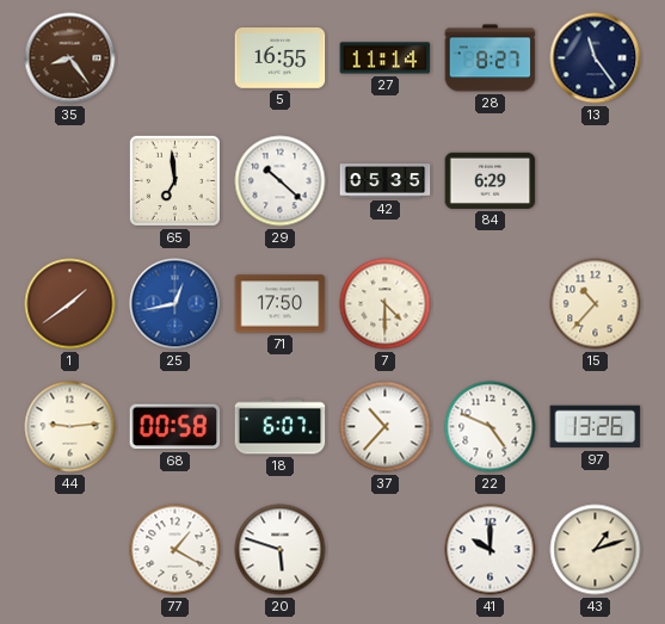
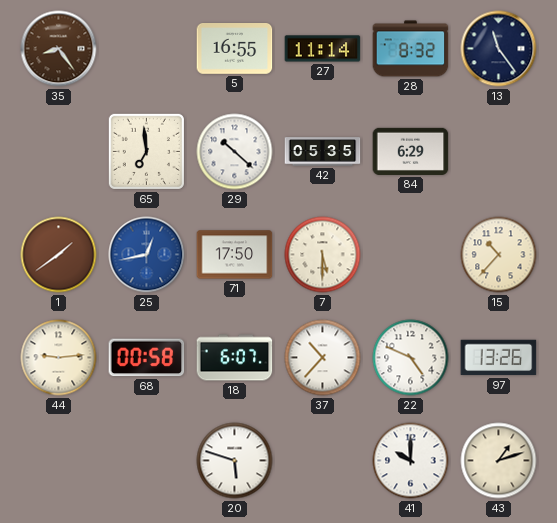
28: 8:27 -> 8:32
7: 4:30 -> 5:30
77: 1:20 -> none
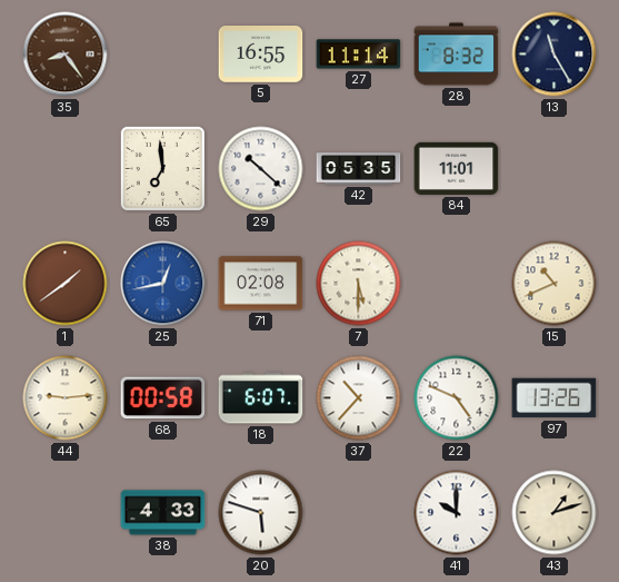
13: 11:24 -> 11:25
84: 6:29 -> 11:01
71: 17:50 -> 02:08
15: 10:37 -> 10:41
38: none -> 4:33
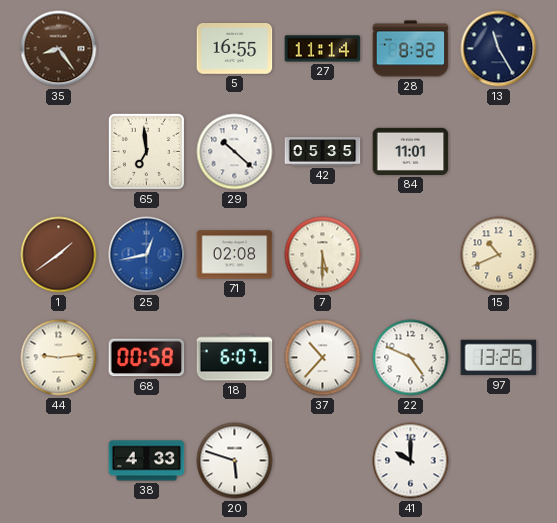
43: 1:12 -> none
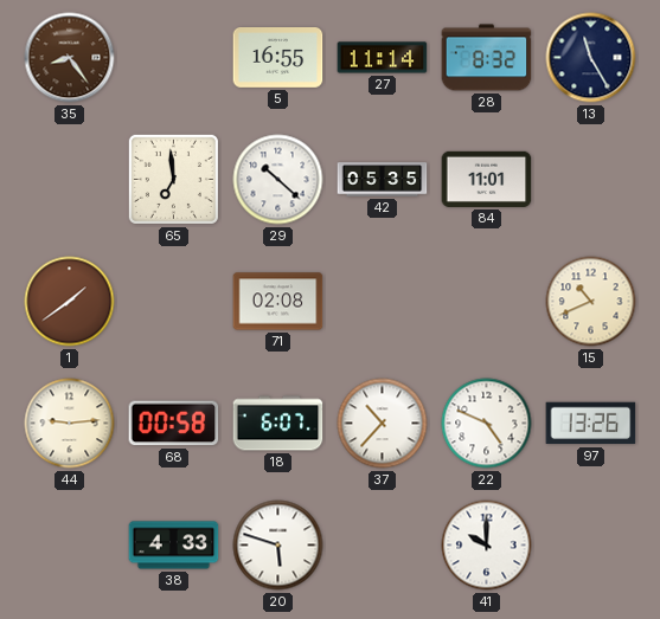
25: 12:43 -> none
7: 5:30 -> none
